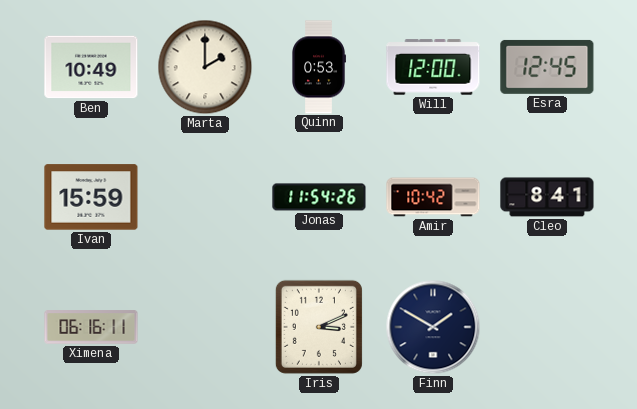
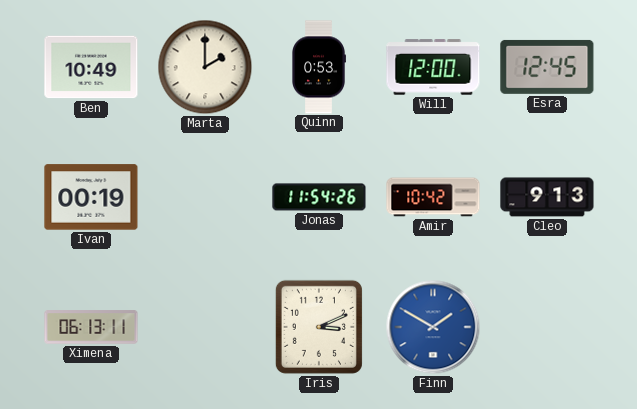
Ivan: 15:59 -> 00:19
Cleo: 8:41 -> 9:13
Ximena: 06:16 -> 06:13
Finn dial: navy -> blue
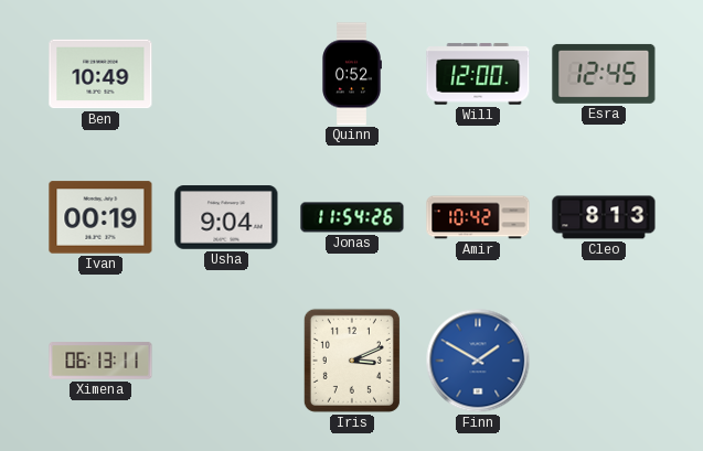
Marta: 2:00 -> none
Quinn: 0:53 -> 0:52
Usha: none -> 9:04
Cleo: 9:13 -> 8:13
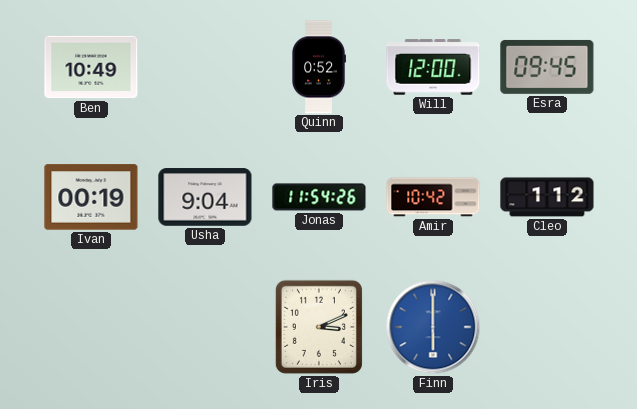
Esra: 12:45 -> 09:45
Cleo: 8:13 -> 1:12
Ximena: 06:13 -> none
Finn: 1:50 -> 6:00
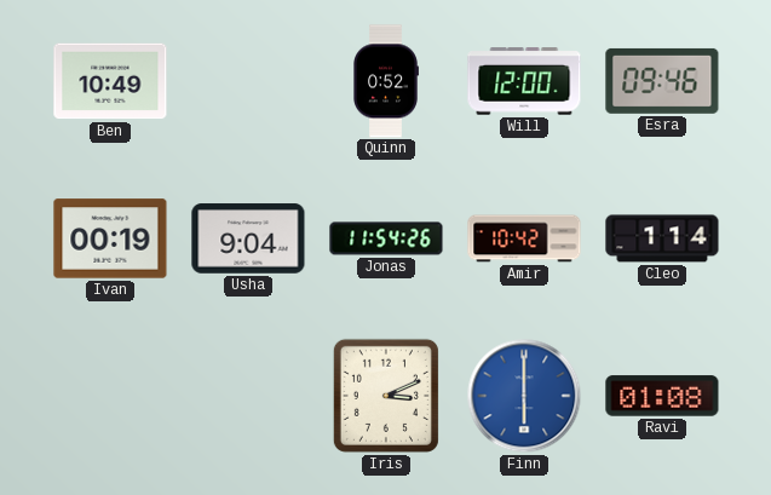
Esra: 09:45 -> 09:46
Cleo: 1:12 -> 1:14
Ravi: none -> 01:08
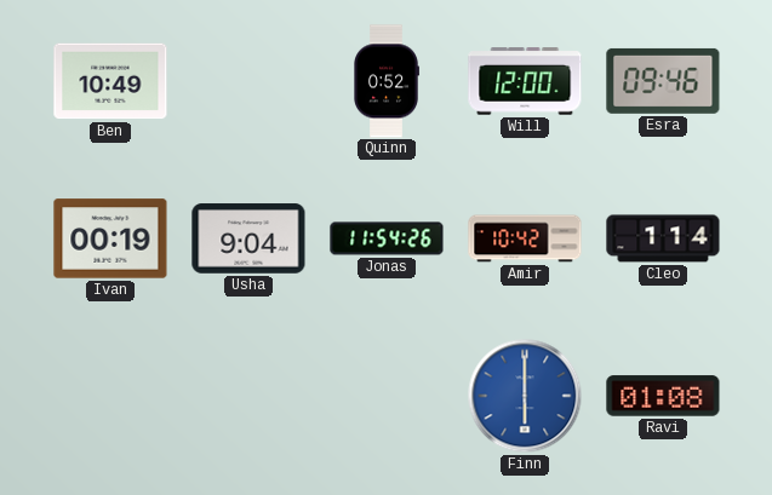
Iris: 3:11 -> none
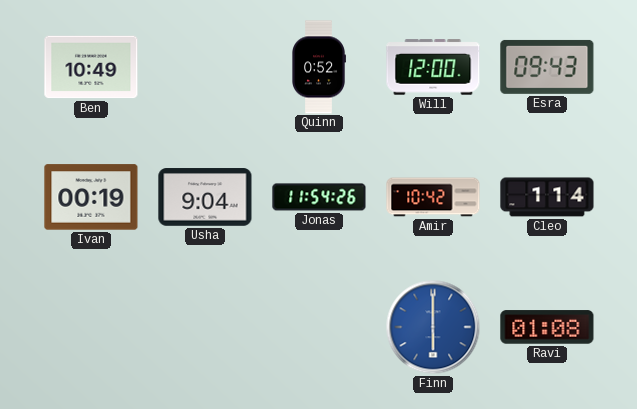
Esra: 09:46 -> 09:43
